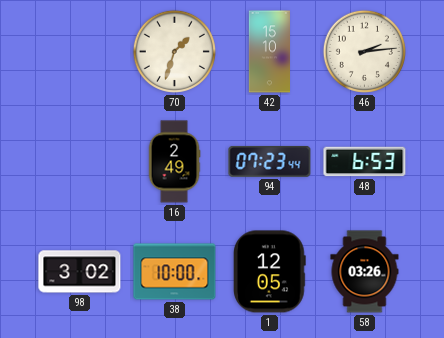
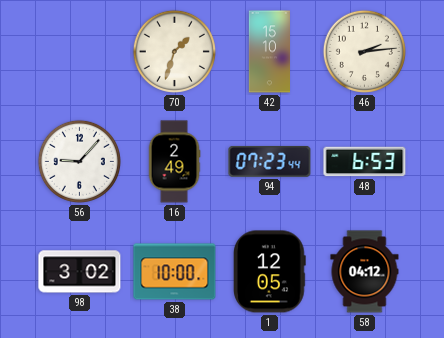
56: none -> 9:07
58: 03:26 -> 04:12
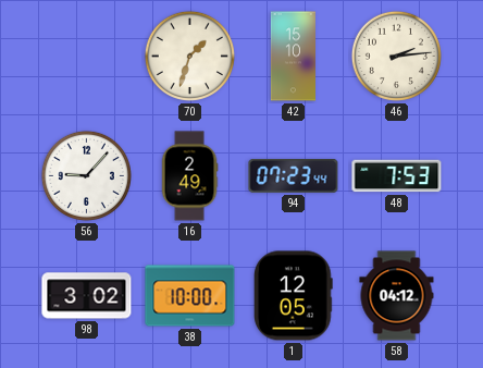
48: 6:53 -> 7:53
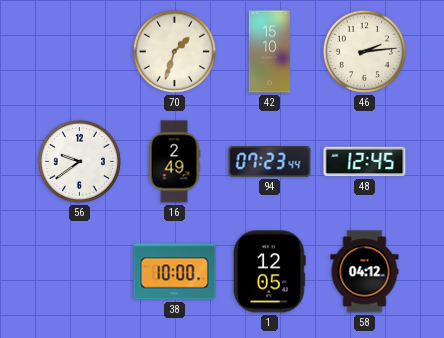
56: 9:07 -> 9:39
48: 7:53 -> 12:45
98: 3:02 -> none
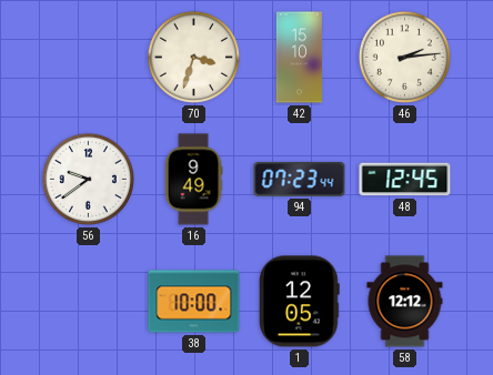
70: 1:33 -> 3:33
16: 2:49 -> 9:49
58: 04:12 -> 12:12
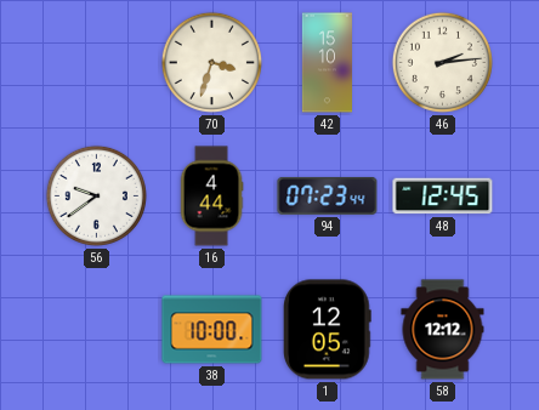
16: 9:49 -> 4:44
